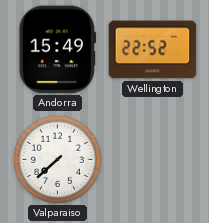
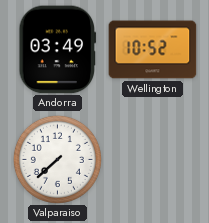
Andorra: 15:49 -> 03:49
Wellington: 22:52 -> 10:52
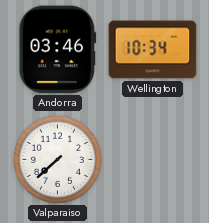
Andorra: 03:49 -> 03:46
Wellington: 10:52 -> 10:34
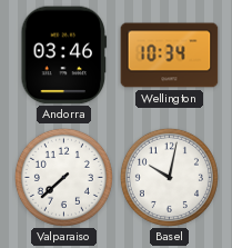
Basel: none -> 10:02
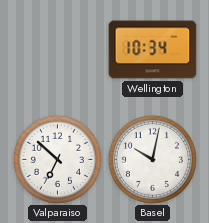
Andorra: 03:46 -> none
Valparaiso: 7:38 -> 6:52
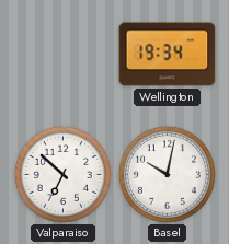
Wellington: 10:34 -> 19:34
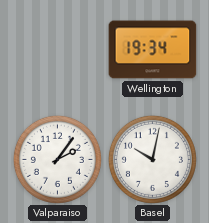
Valparaiso: 6:52 -> 2:06
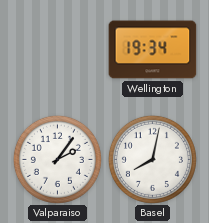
Basel: 10:02 -> 8:02
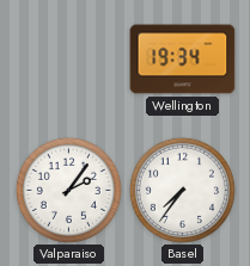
Basel: 8:02 -> 7:36
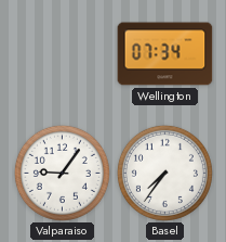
Wellington: 19:34 -> 07:34
Valparaiso: 2:06 -> 9:06
